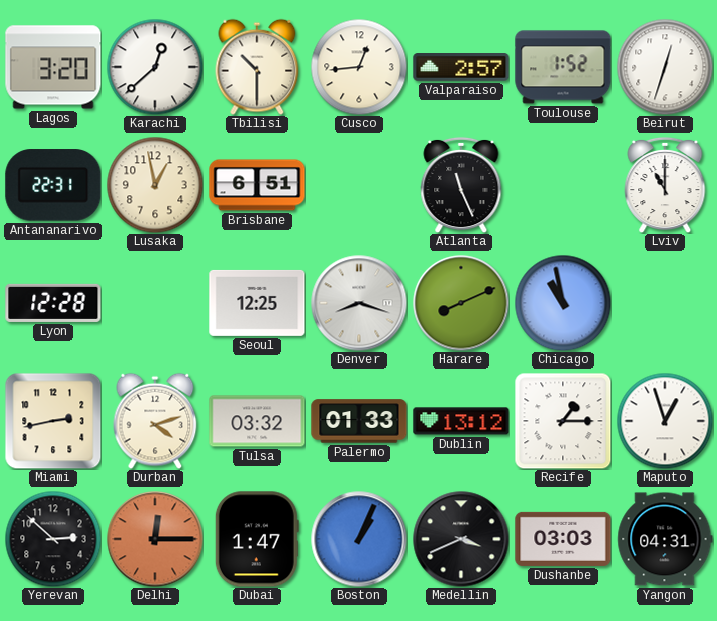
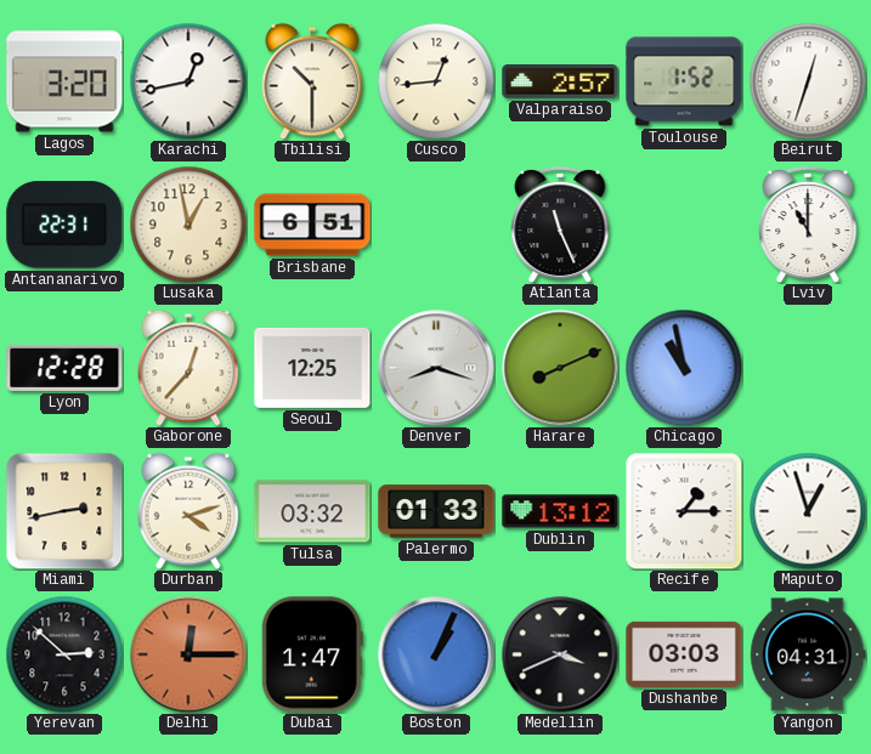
Karachi: 12:38 -> 12:43
Gaborone: none -> 12:37
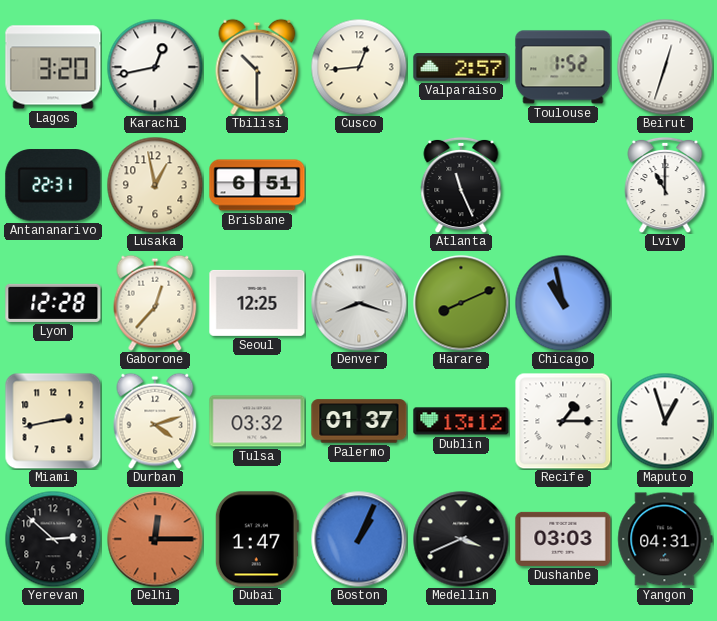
Palermo: 01:33 -> 01:37
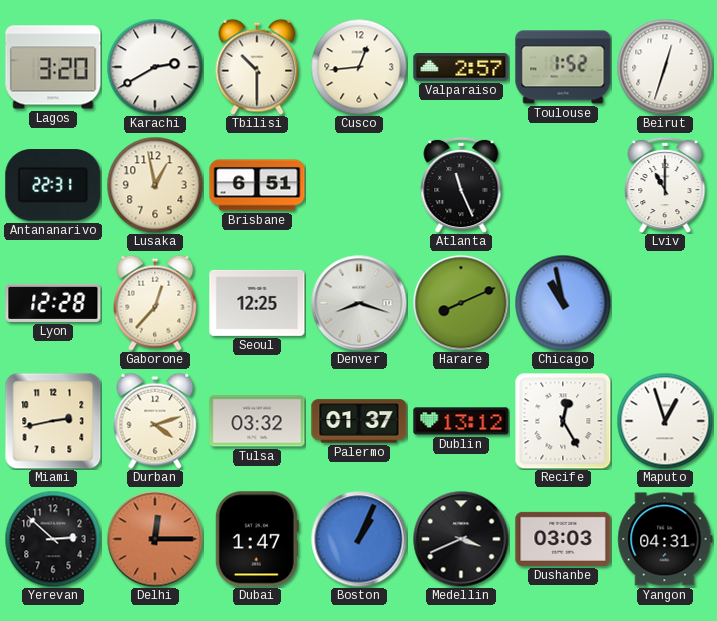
Karachi: 12:43 -> 2:40
Recife: 1:15 -> 12:25
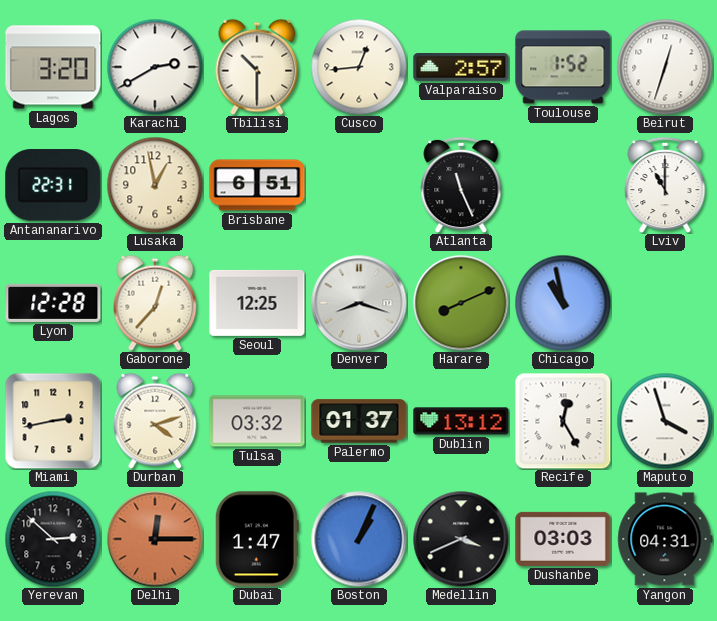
Maputo: 12:57 -> 3:57
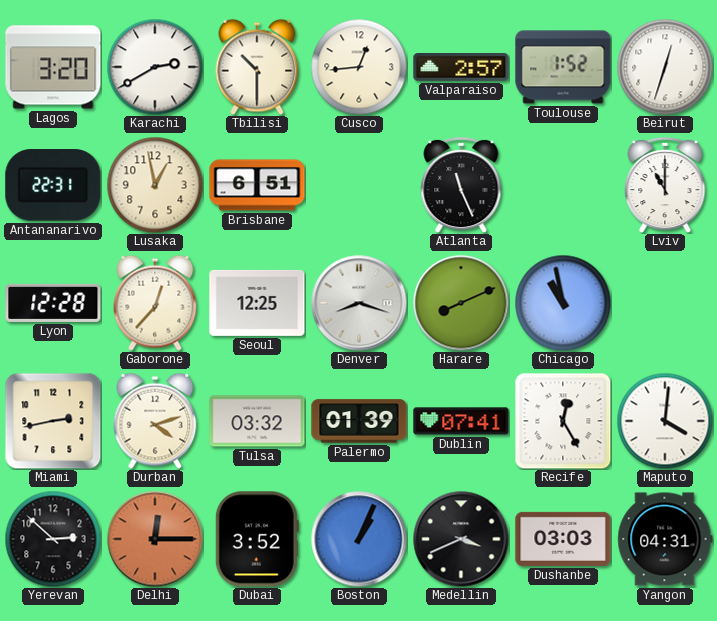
Palermo: 01:37 -> 01:39
Dublin: 13:12 -> 07:41
Maputo: 3:57 -> 4:01
Dubai: 1:47 -> 3:52
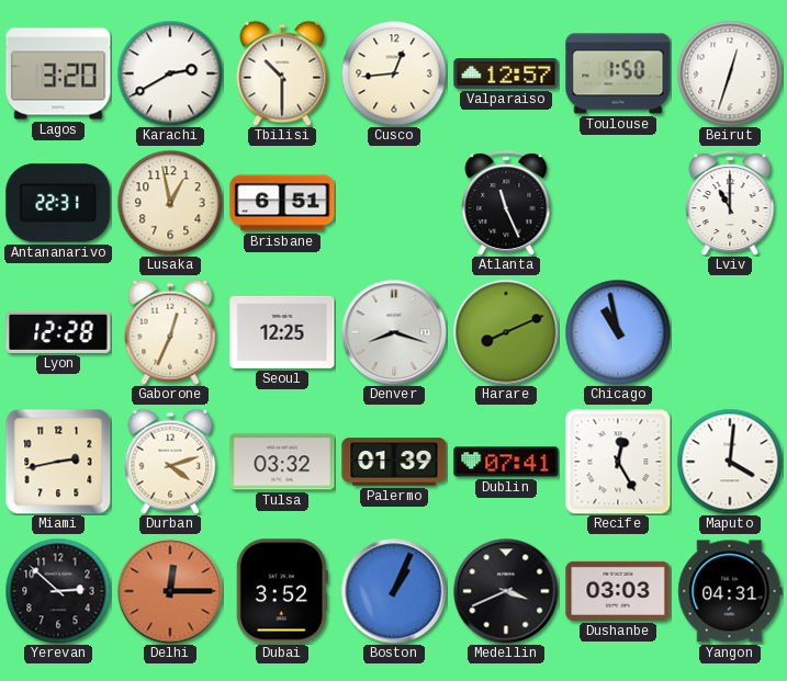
Valparaiso: 2:57 -> 12:57
Toulouse: 1:52 -> 1:50
Gaborone: 12:37 -> 12:34
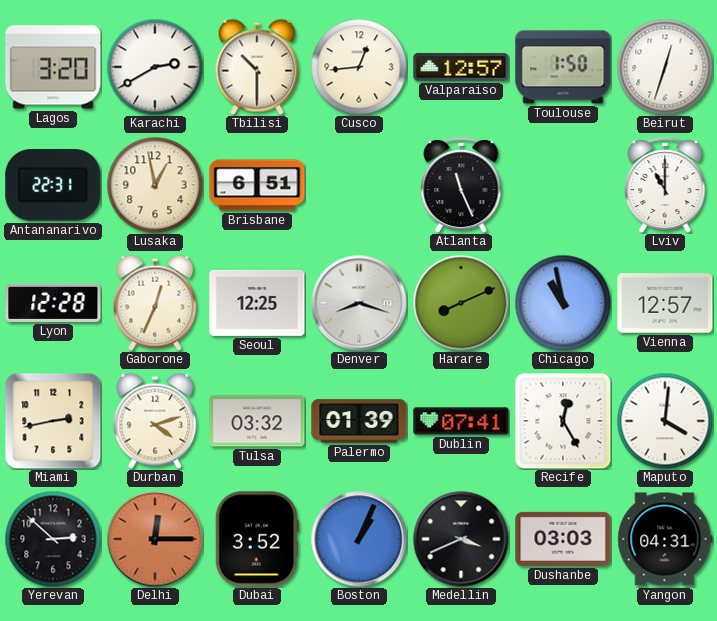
Vienna: none -> 12:57
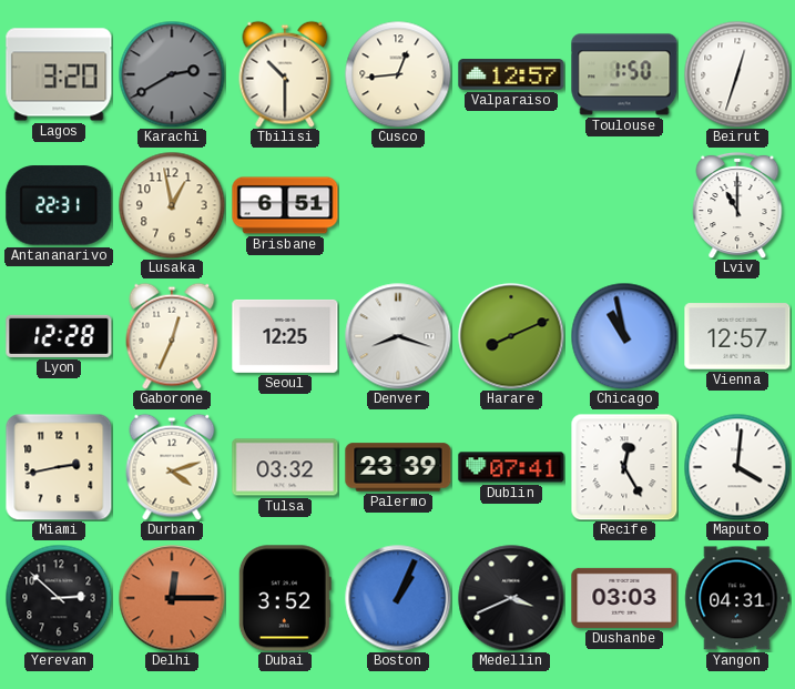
Karachi dial: white -> grey
Atlanta: 11:26 -> none
Palermo: 01:39 -> 23:39
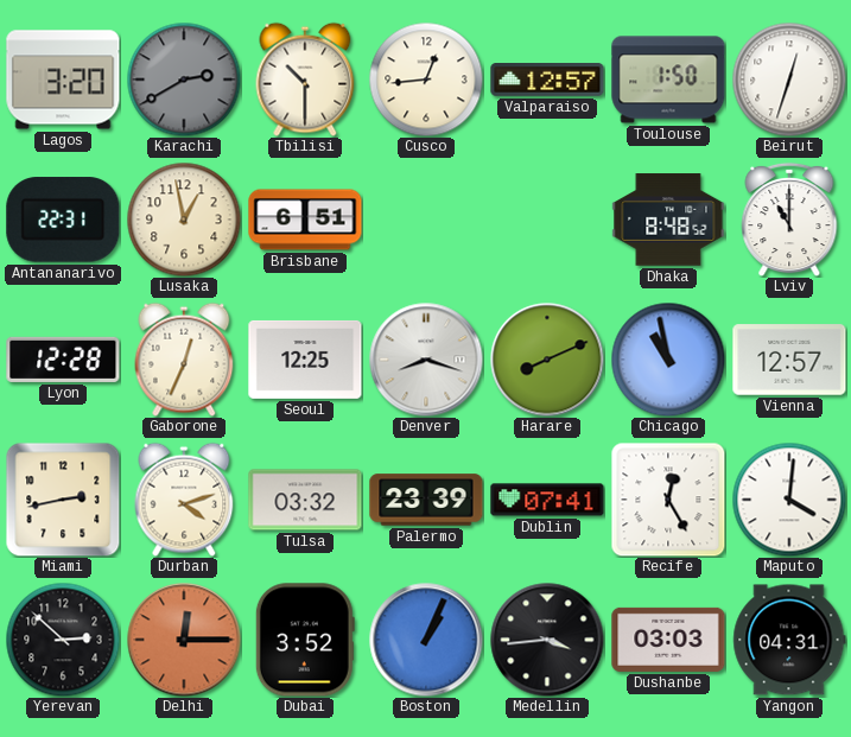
Dhaka: none -> 8:48
Medellin: 3:41 -> 3:44
